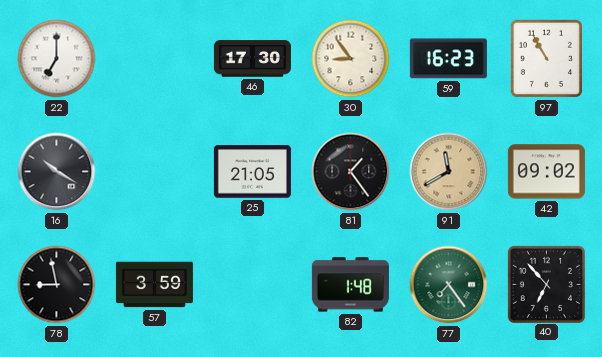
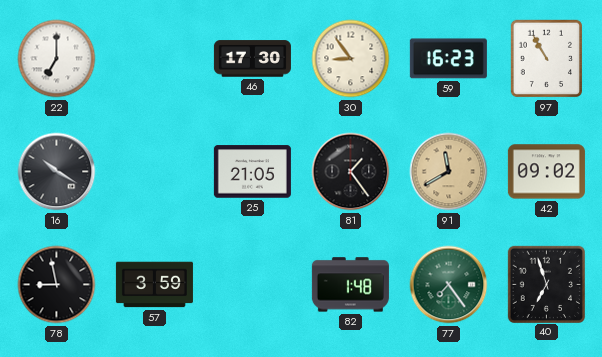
40: 6:53 -> 6:57
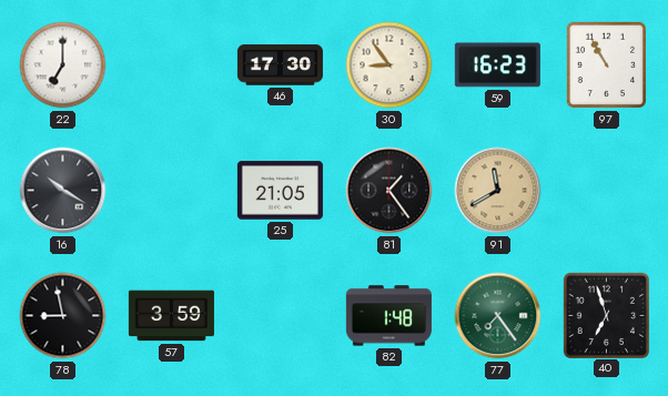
42: 09:02 -> none
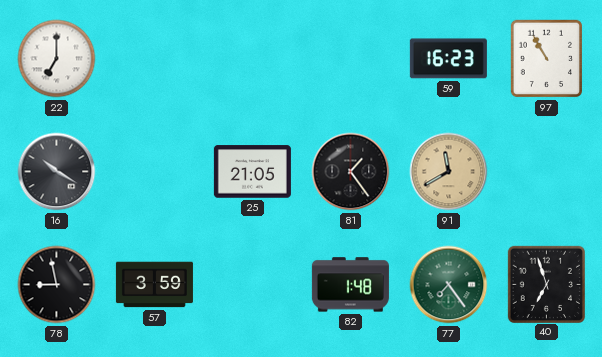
46: 17:30 -> none
30: 8:54 -> none
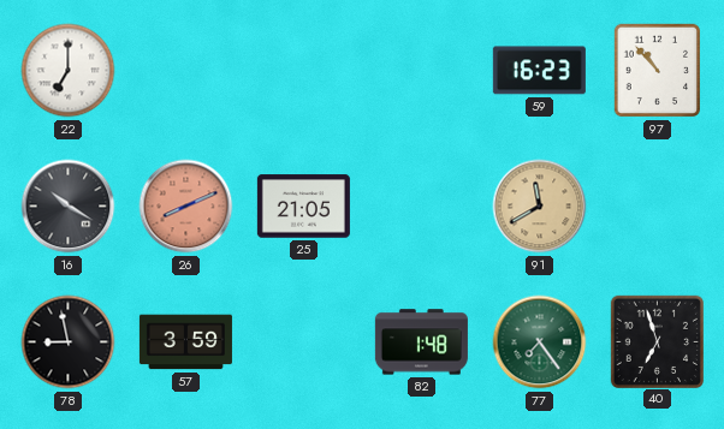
97: 10:55 -> 10:53
26: none -> 8:11
81: 1:24 -> none
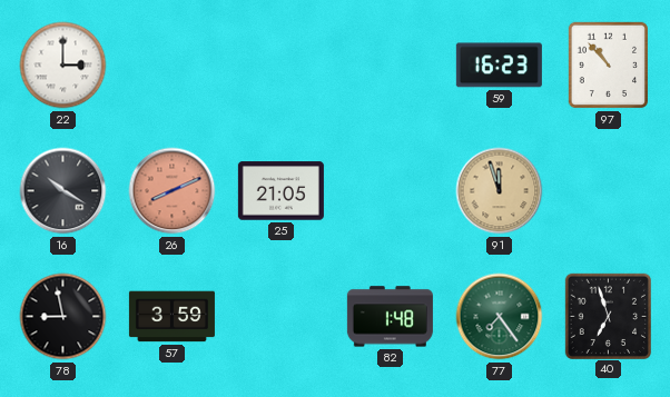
22: 7:00 -> 3:00
91: 11:40 -> 11:57
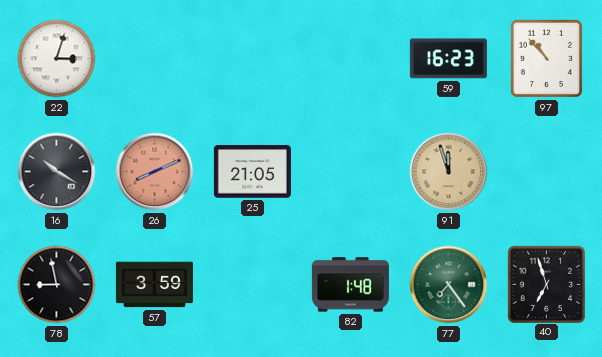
22: 3:00 -> 3:03
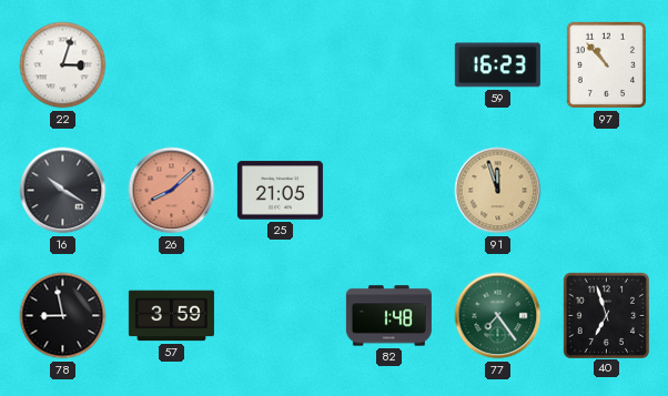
26: 8:11 -> 8:08
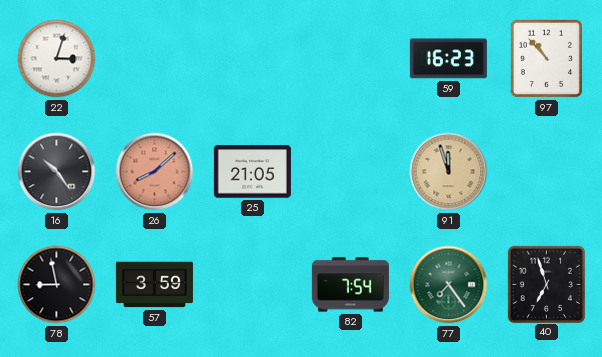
16: 10:20 -> 10:24
82: 1:48 -> 7:54
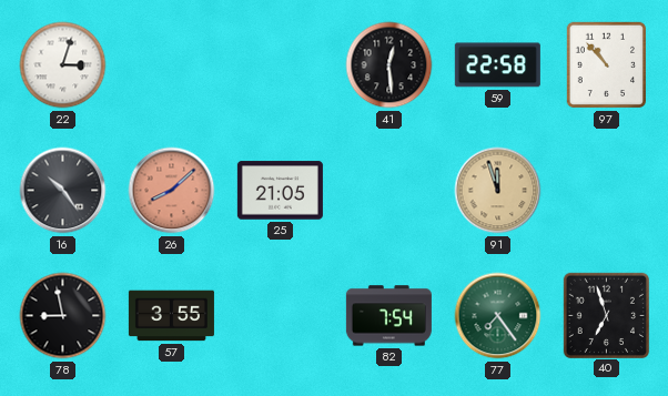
41: none -> 12:29
59: 16:23 -> 22:58
57: 3:59 -> 3:55
